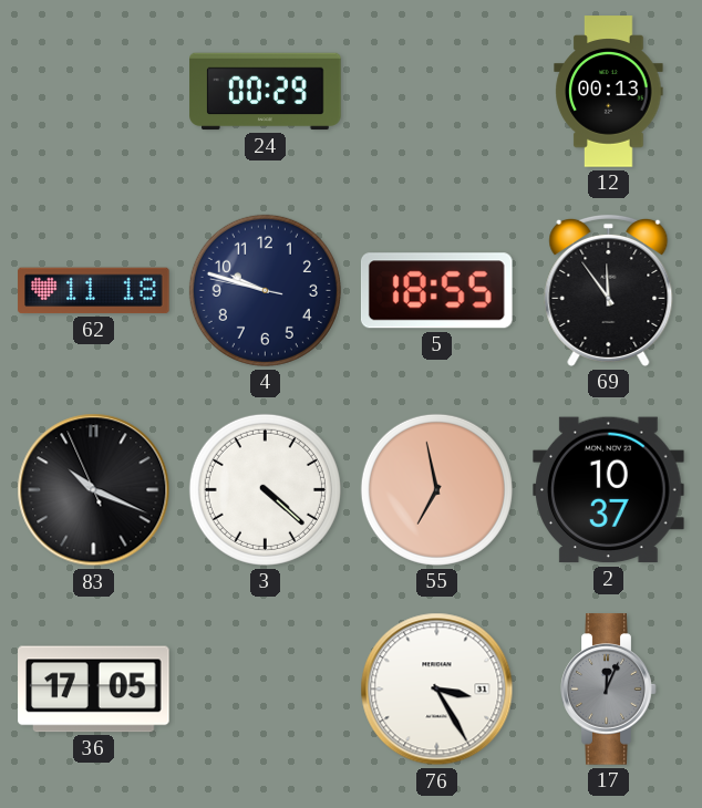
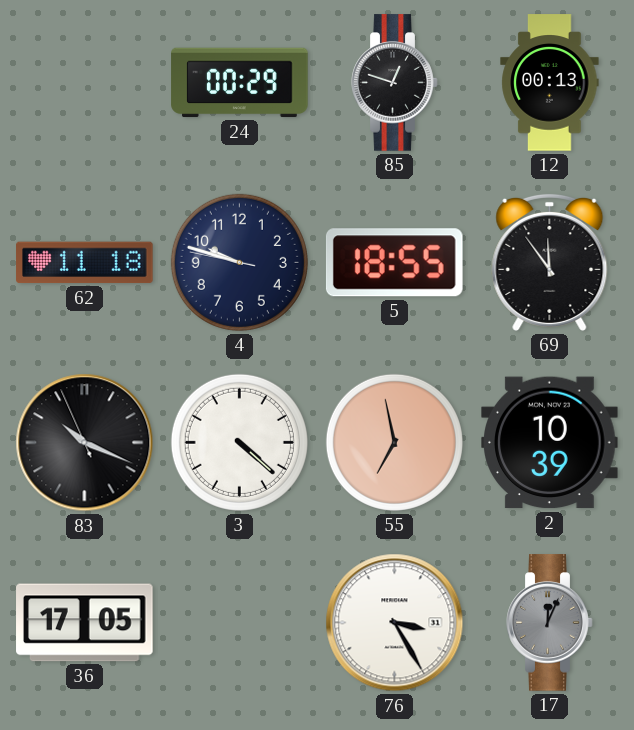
85: none -> 12:48
2: 10:37 -> 10:39
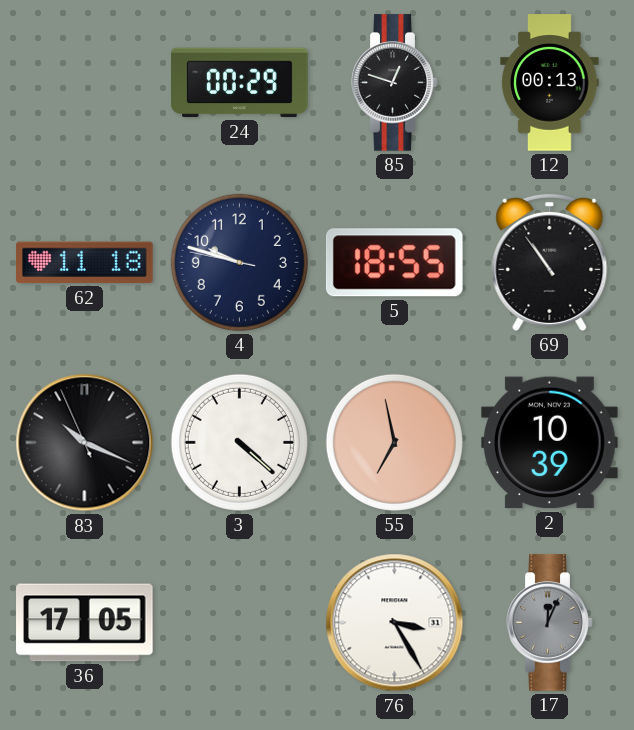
69: 11:54 -> 10:54
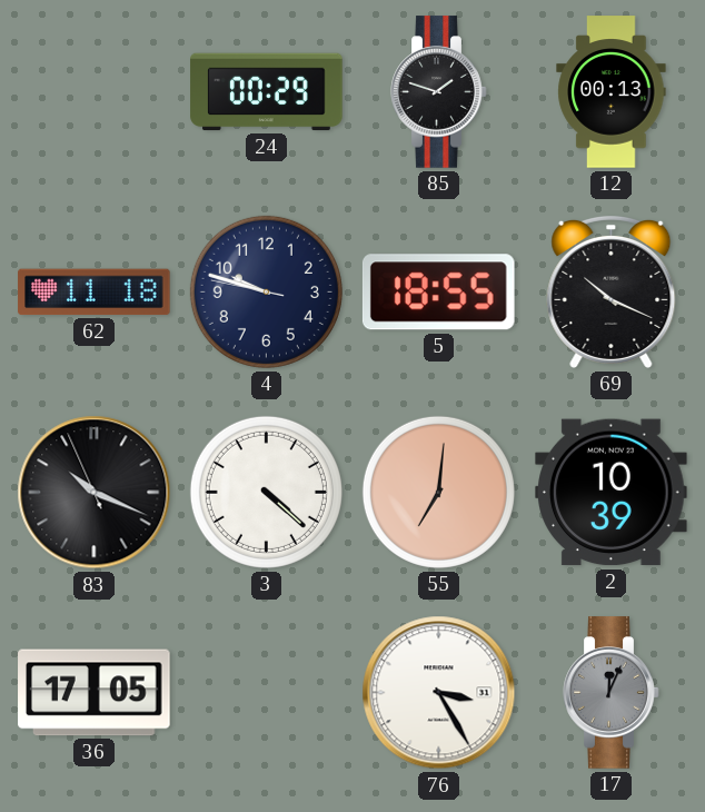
85: 12:48 -> 1:48
69: 10:54 -> 10:19
55: 6:58 -> 7:01
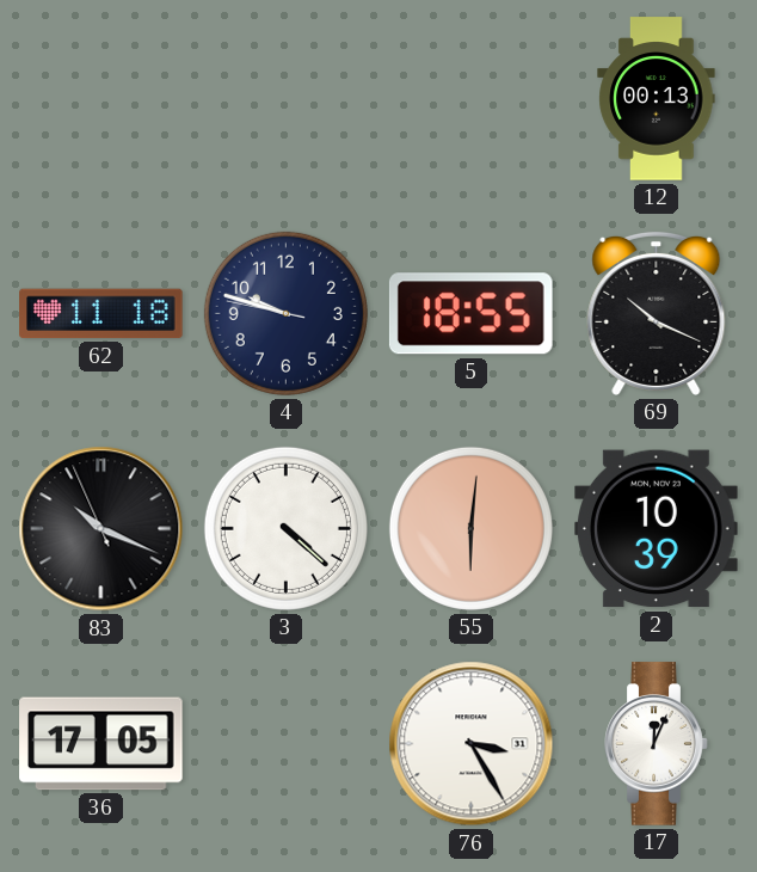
24: 00:29 -> none
85: 1:48 -> none
55: 7:01 -> 6:01
17 dial: grey -> white
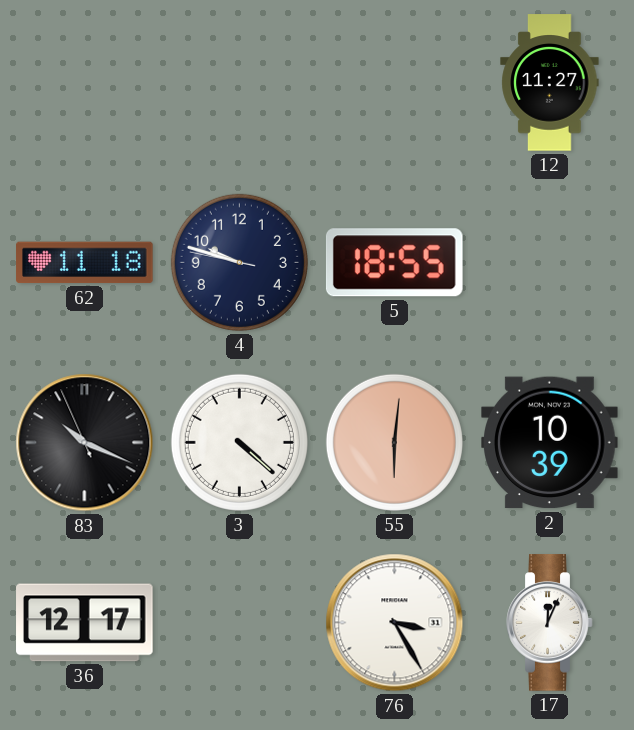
12: 00:13 -> 11:27
69: 10:19 -> none
36: 17:05 -> 12:17
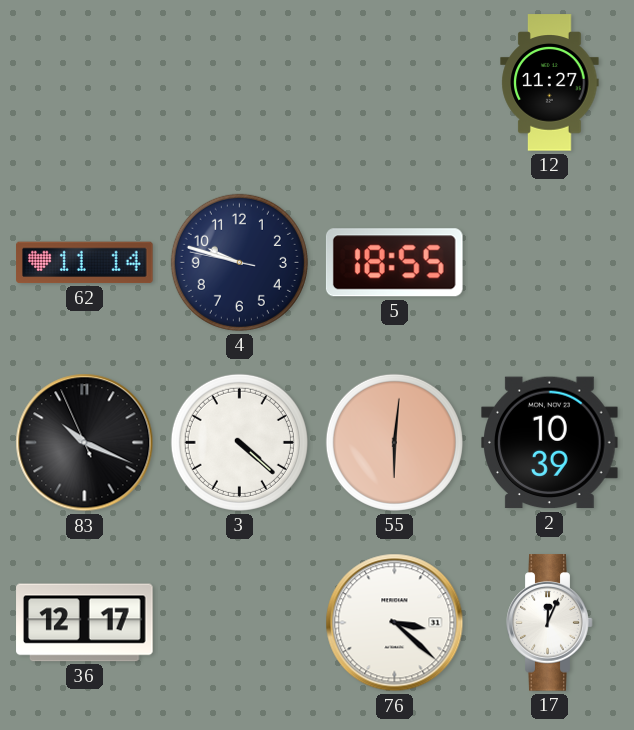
62: 11:18 -> 11:14
76: 3:25 -> 3:22
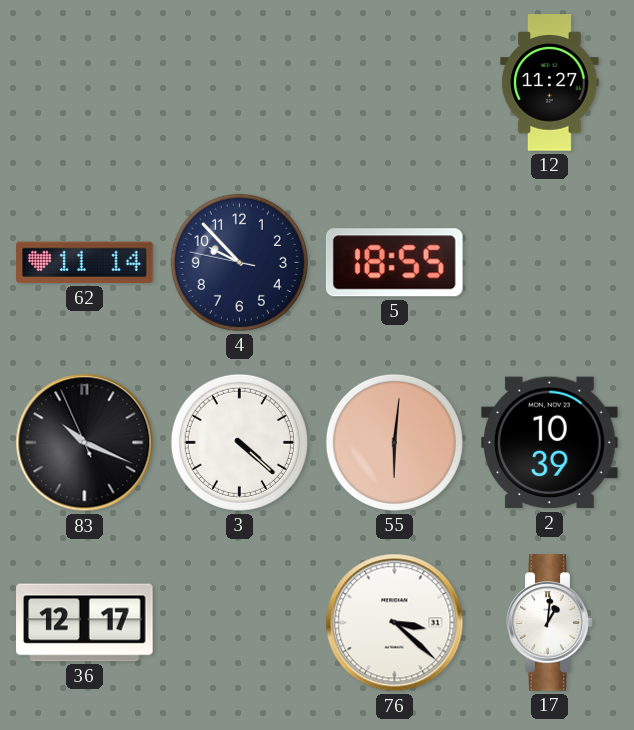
4: 9:47 -> 9:52
17: 12:04 -> 1:01
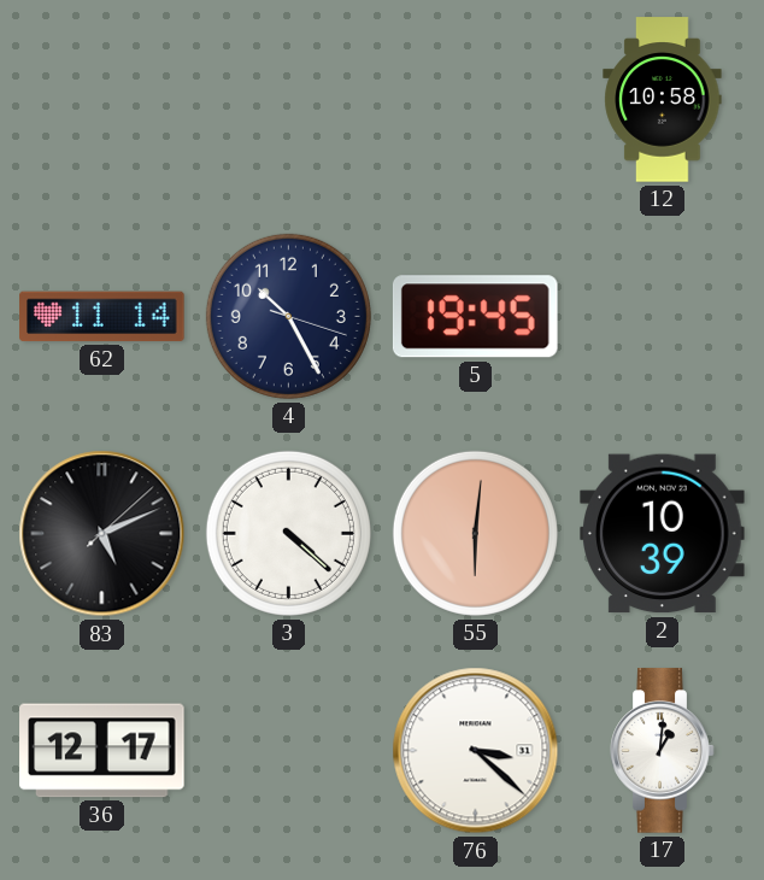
12: 11:27 -> 10:58
4: 9:52 -> 10:25
5: 18:55 -> 19:45
83: 10:18 -> 5:11
